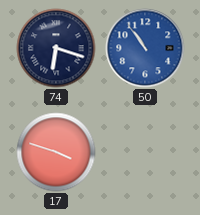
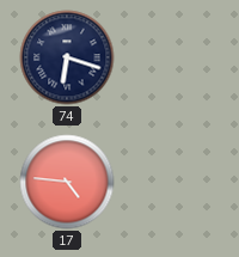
50: 10:54 -> none
17: 3:48 -> 4:46
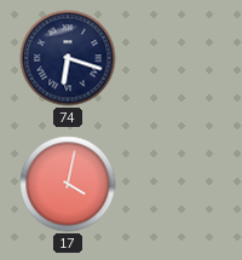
17: 4:46 -> 4:02
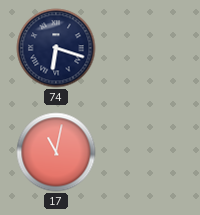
17: 4:02 -> 11:02
